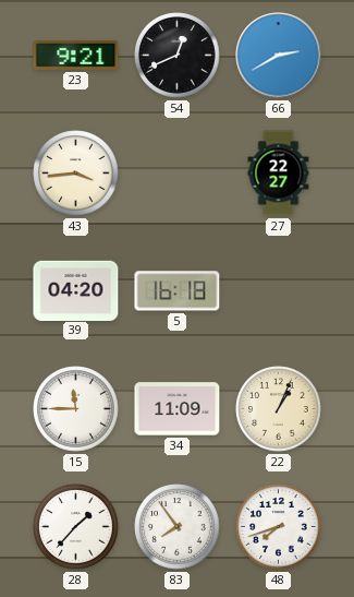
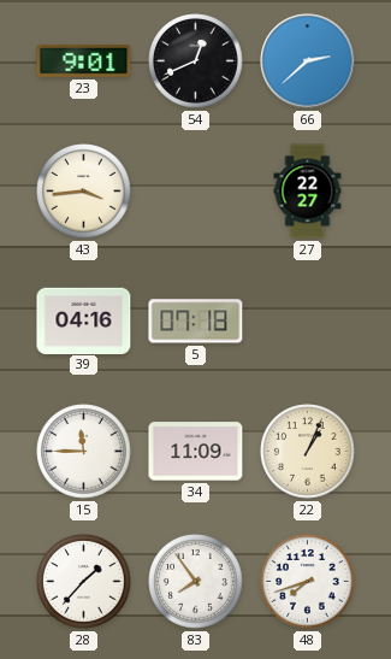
23: 9:21 -> 9:01
66: 2:40 -> 2:38
39: 04:20 -> 04:16
5: 16:18 -> 07:18
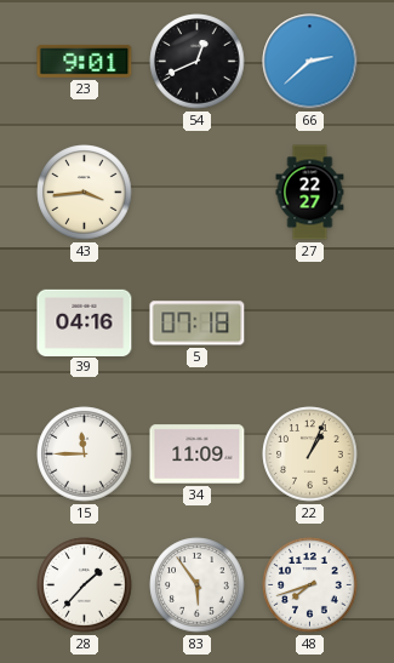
83: 7:54 -> 5:54
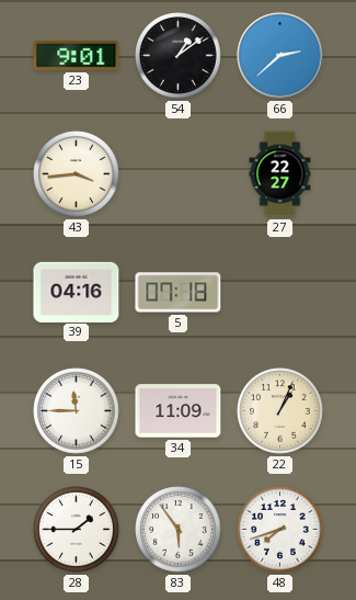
54: 12:41 -> 1:09
28: 1:37 -> 1:45
